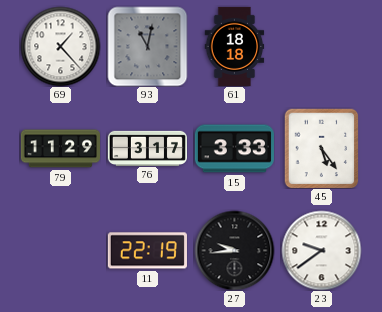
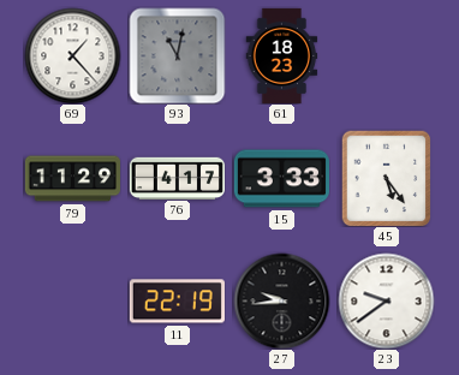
61: 18:18 -> 18:23
76: 3:17 -> 4:17
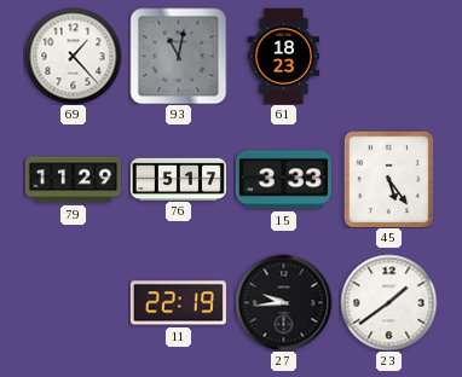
76: 4:17 -> 5:17
23: 9:39 -> 1:39
